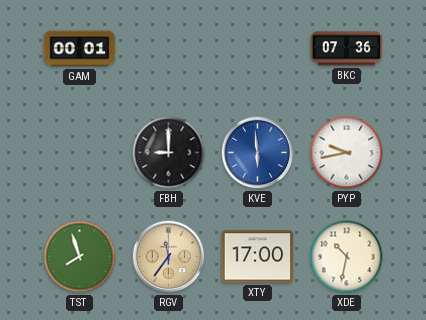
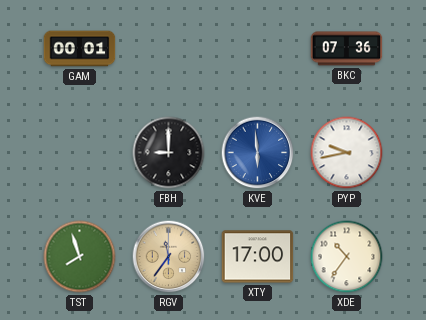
XDE: 10:32 -> 10:36
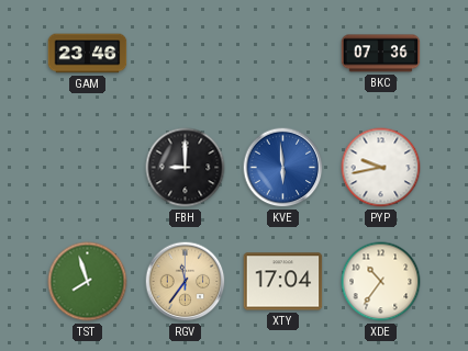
GAM: 00:01 -> 23:46
XTY: 17:00 -> 17:04
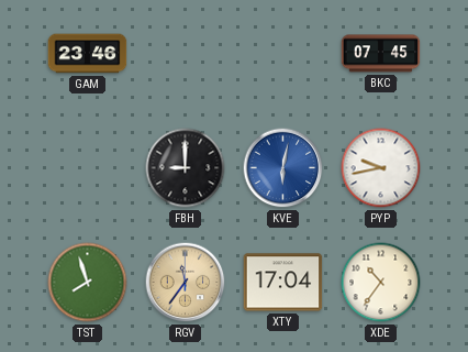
BKC: 07:36 -> 07:45
KVE: 5:59 -> 6:02
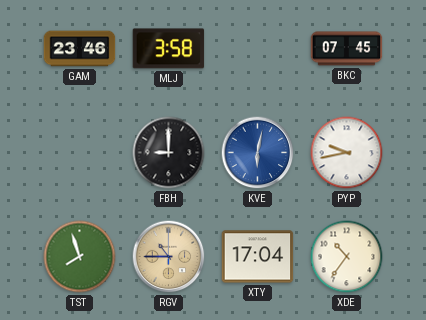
MLJ: none -> 3:58
RGV: 11:36 -> 10:45
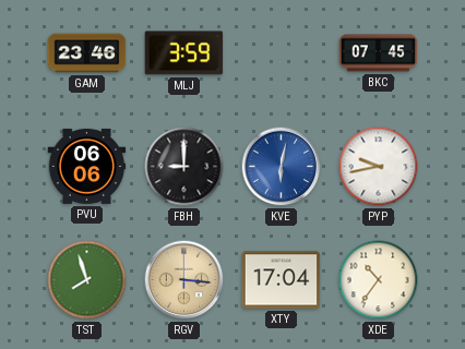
MLJ: 3:58 -> 3:59
PVU: none -> 06:06
RGV: 10:45 -> 3:16
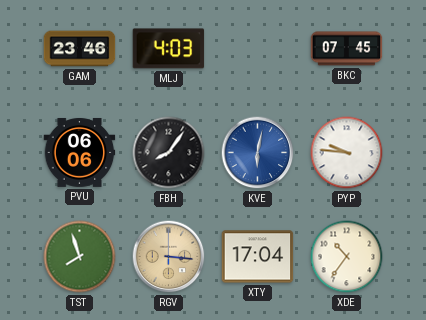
MLJ: 3:59 -> 4:03
FBH: 9:00 -> 8:06
PYP: 9:43 -> 9:46
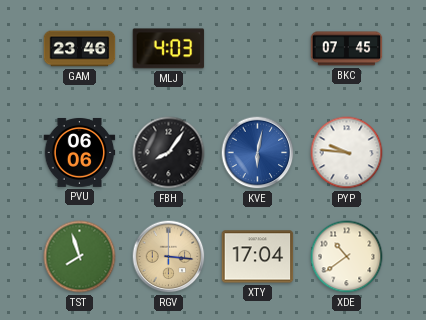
XDE: 10:36 -> 10:39
